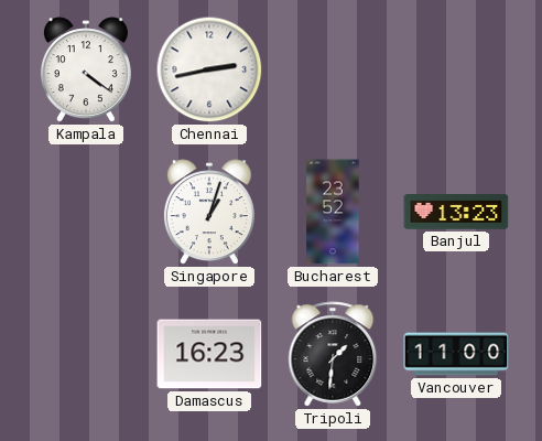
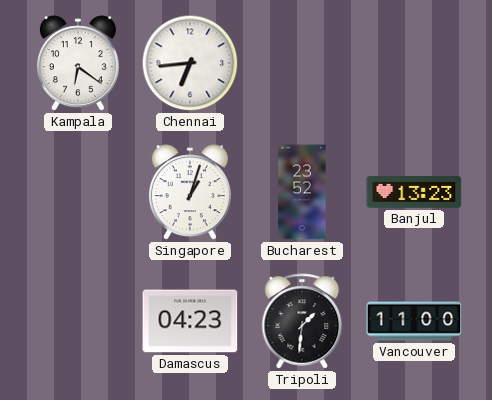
Kampala: 4:21 -> 6:21
Chennai: 2:43 -> 6:44
Damascus: 16:23 -> 04:23
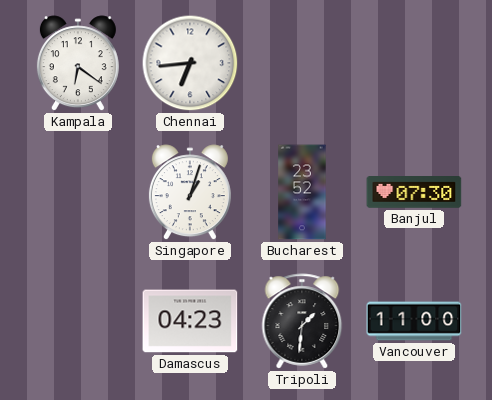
Banjul: 13:23 -> 07:30
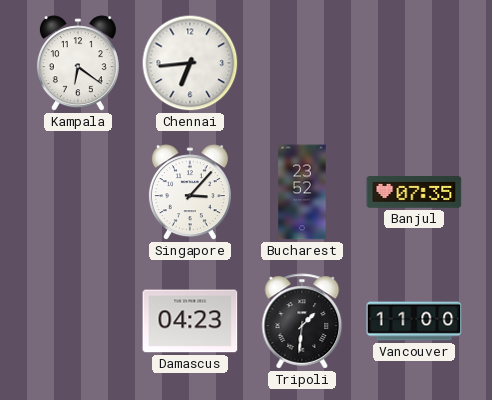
Singapore: 1:03 -> 3:07
Banjul: 07:30 -> 07:35
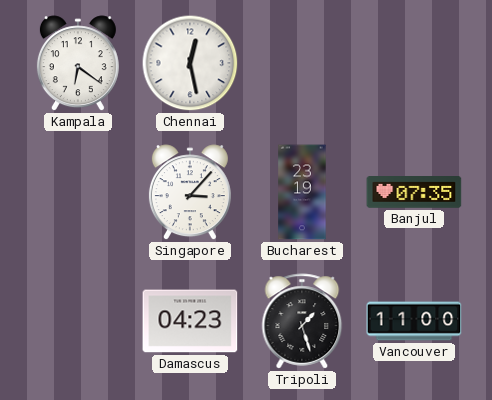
Chennai: 6:44 -> 12:28
Bucharest: 23:52 -> 23:19
Tripoli: 1:31 -> 1:27
